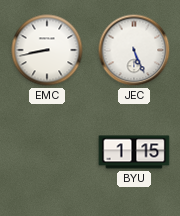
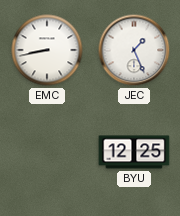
JEC: 5:26 -> 1:26
BYU: 1:15 -> 12:25
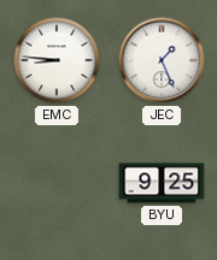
EMC: 8:43 -> 8:46
BYU: 12:25 -> 9:25
